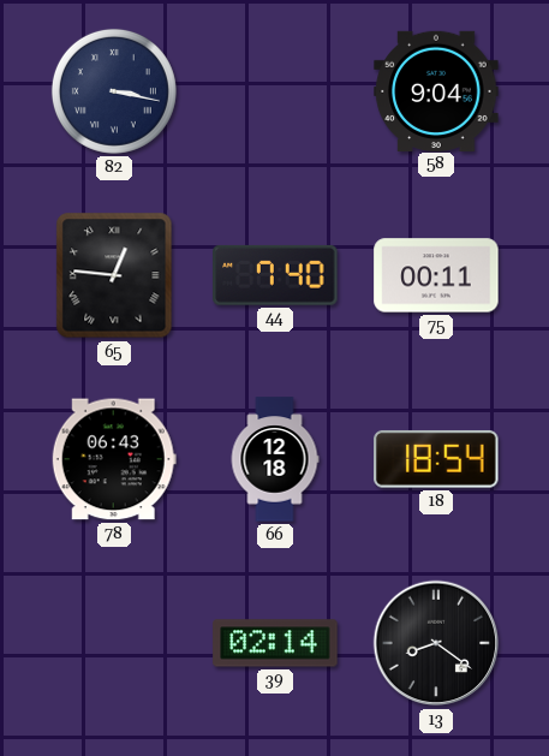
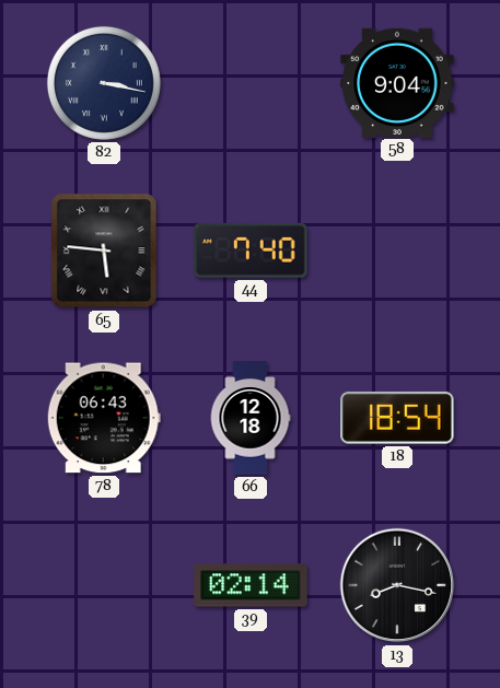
65: 12:46 -> 5:46
75: 00:11 -> none
13: 8:21 -> 8:17
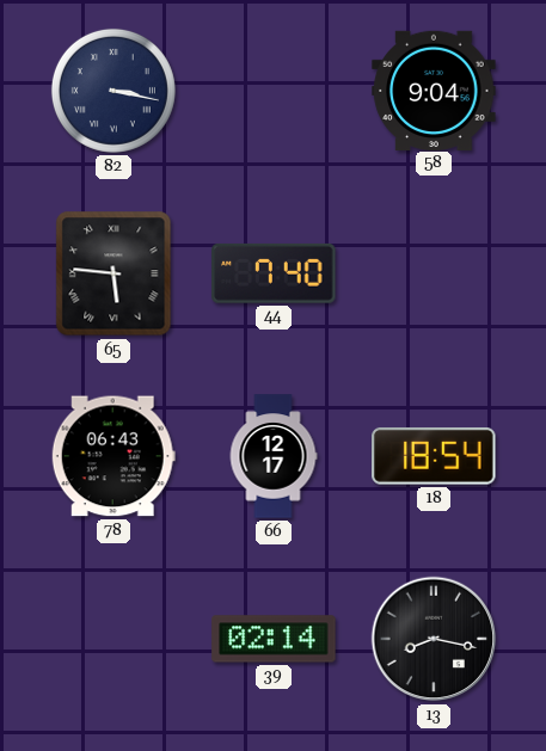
66: 12:18 -> 12:17
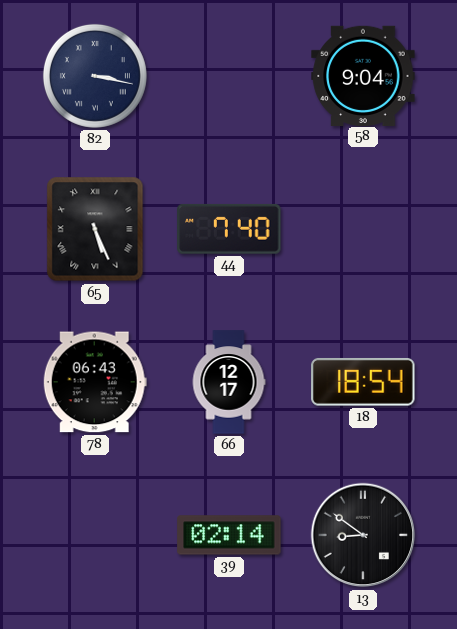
65: 5:46 -> 5:26
13: 8:17 -> 8:51
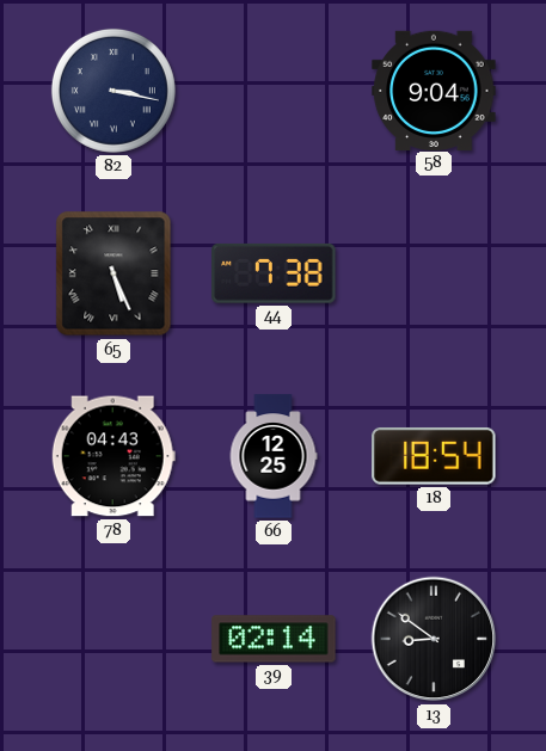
44: 7:40 -> 7:38
78: 06:43 -> 04:43
66: 12:17 -> 12:25
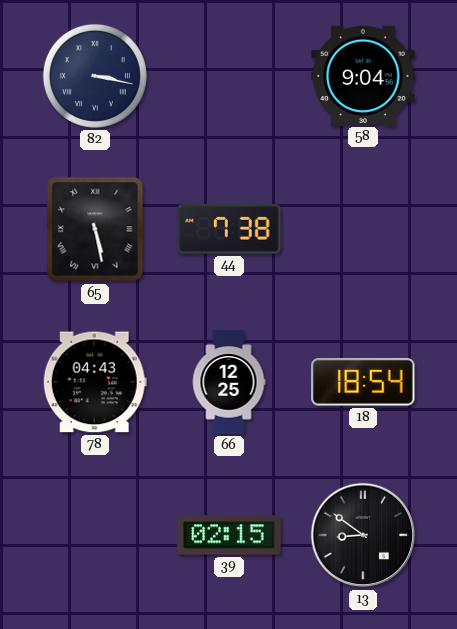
65: 5:26 -> 5:28
39: 02:14 -> 02:15
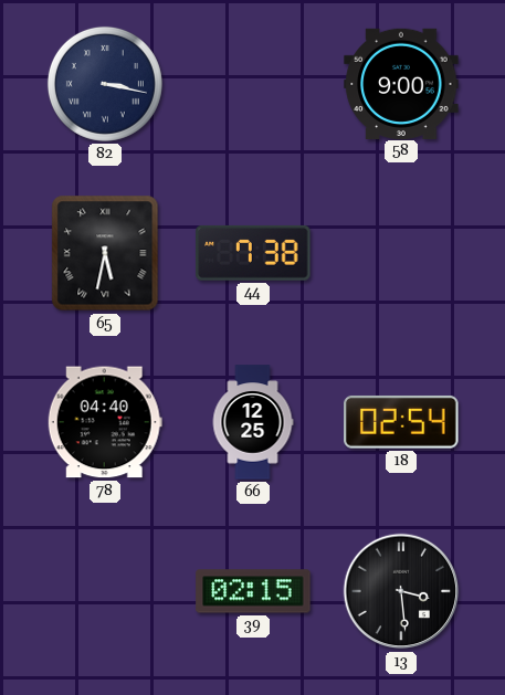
58: 9:04 -> 9:00
65: 5:28 -> 5:32
78: 04:43 -> 04:40
18: 18:54 -> 02:54
13: 8:51 -> 3:29
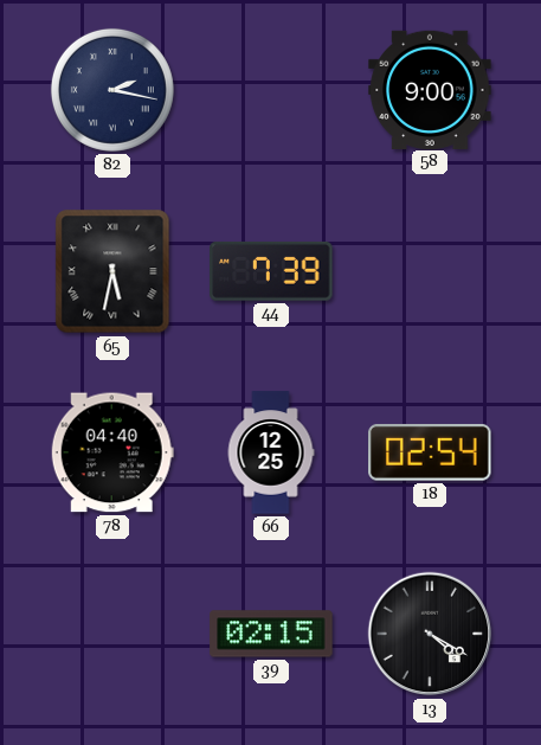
82: 3:17 -> 2:17
44: 7:38 -> 7:39
13: 3:29 -> 4:20
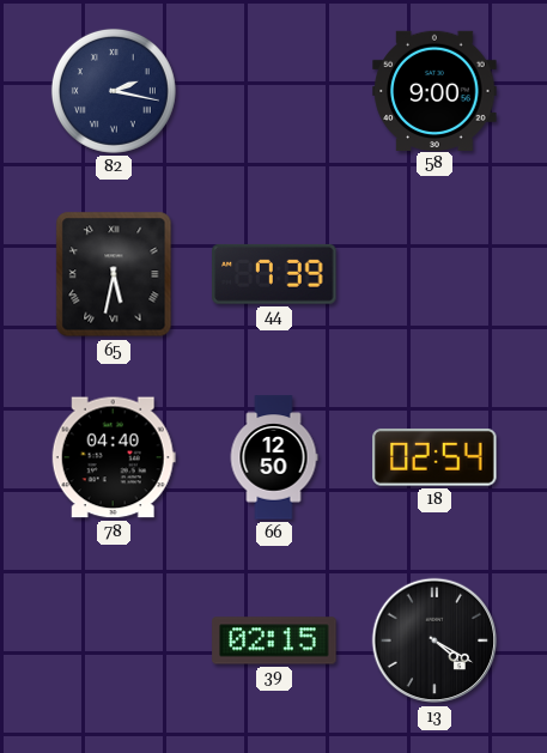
66: 12:25 -> 12:50
